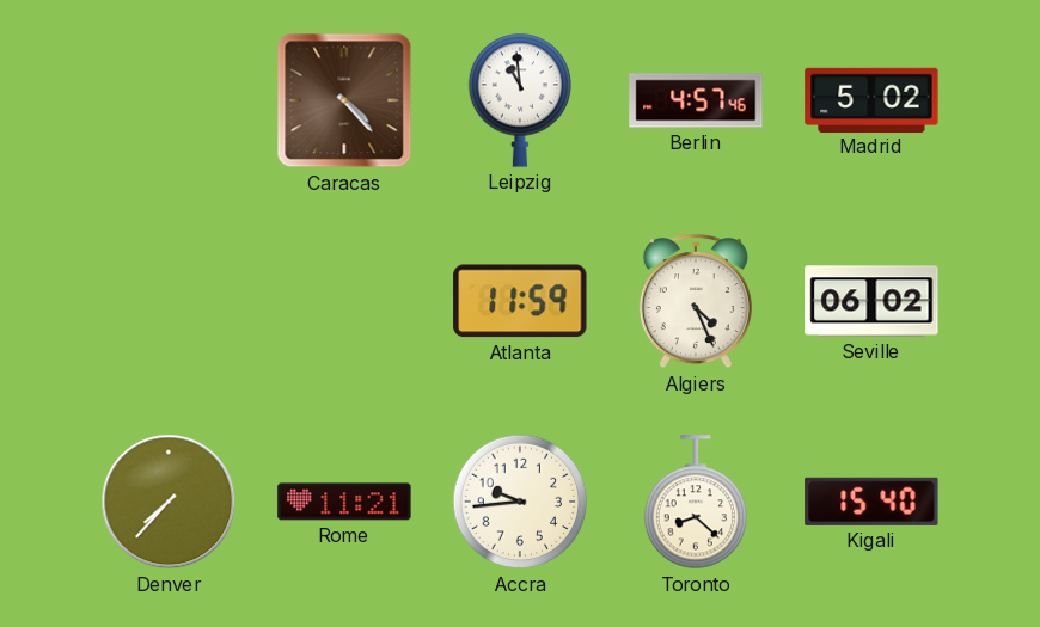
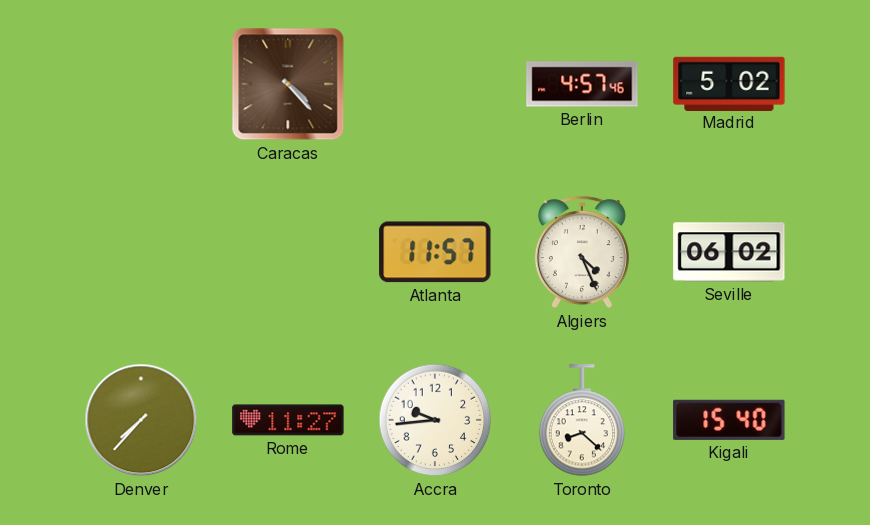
Leipzig: 10:59 -> none
Atlanta: 11:59 -> 11:57
Rome: 11:21 -> 11:27
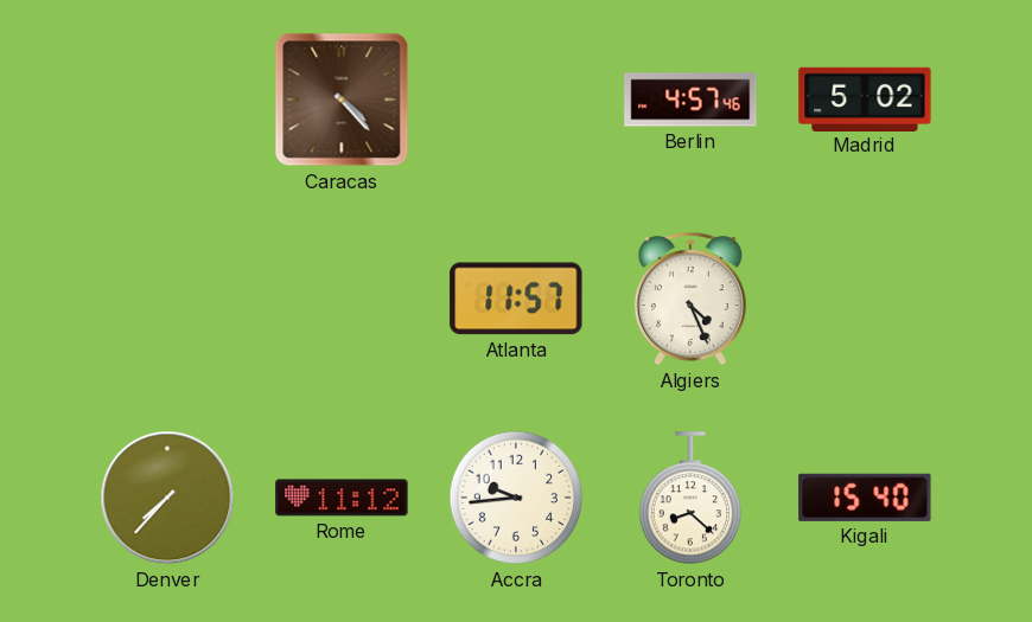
Seville: 06:02 -> none
Rome: 11:27 -> 11:12
